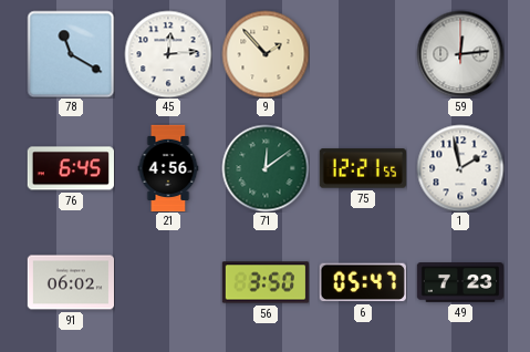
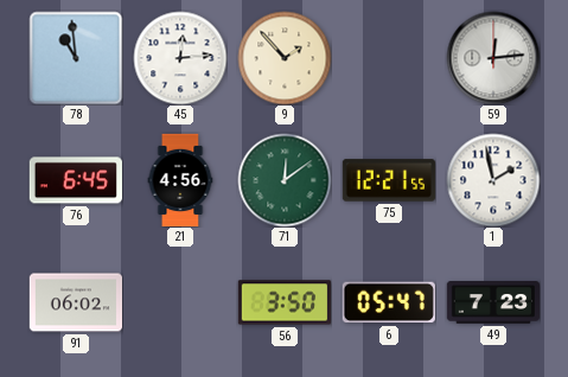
78: 11:20 -> 10:59
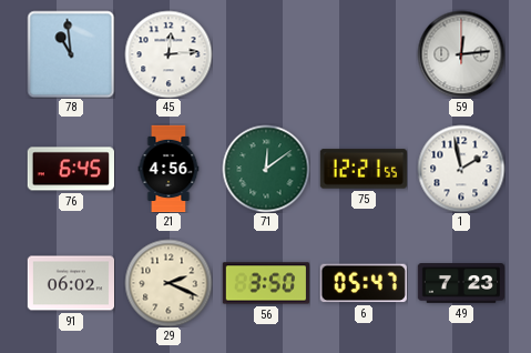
9: 1:53 -> none
29: none -> 2:19
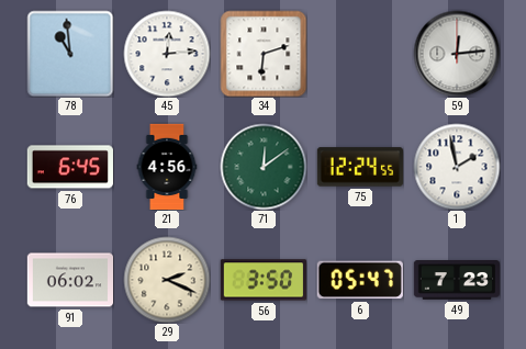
34: none -> 6:12
75: 12:21 -> 12:24
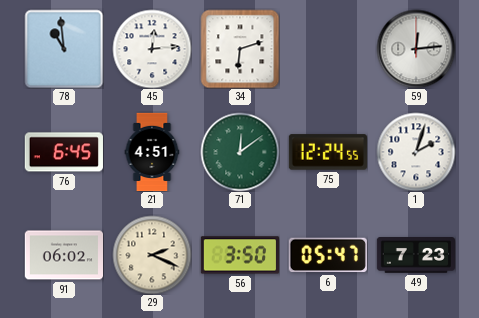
21: 4:56 -> 4:51
1: 1:58 -> 2:03
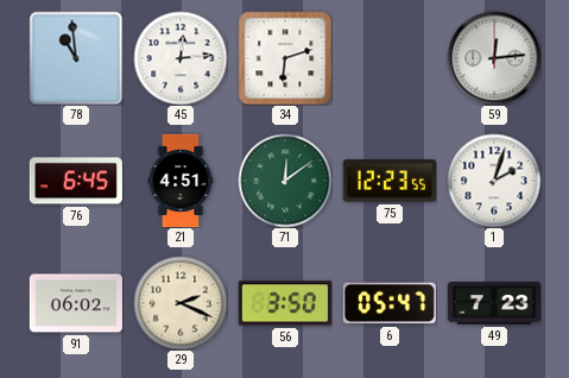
75: 12:24 -> 12:23
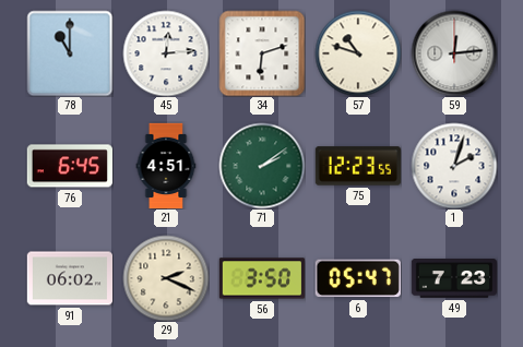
78: 10:59 -> 11:00
57: none -> 10:48
71: 12:09 -> 2:09
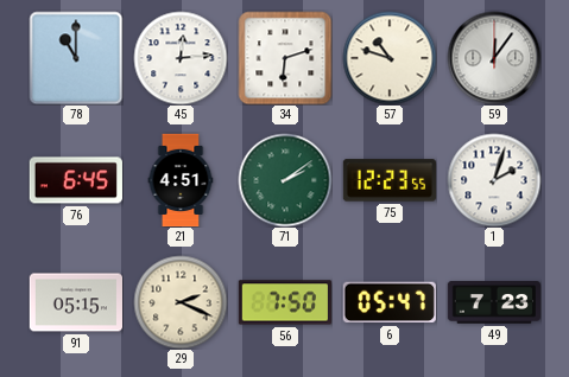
59: 12:14 -> 12:06
91: 06:02 -> 05:15
56: 3:50 -> 7:50
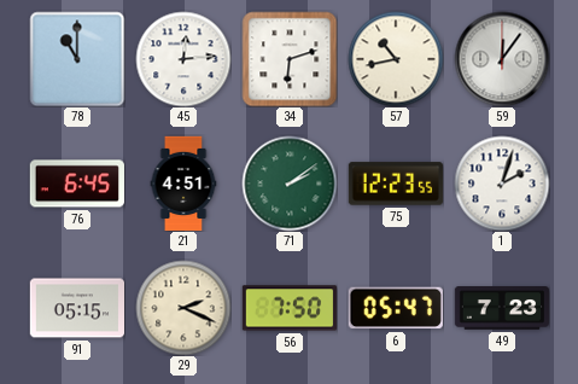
57: 10:48 -> 10:43
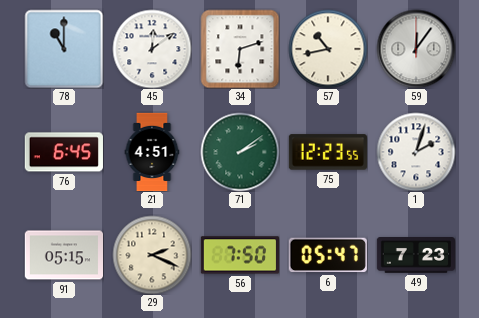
45: 12:14 -> 12:09
